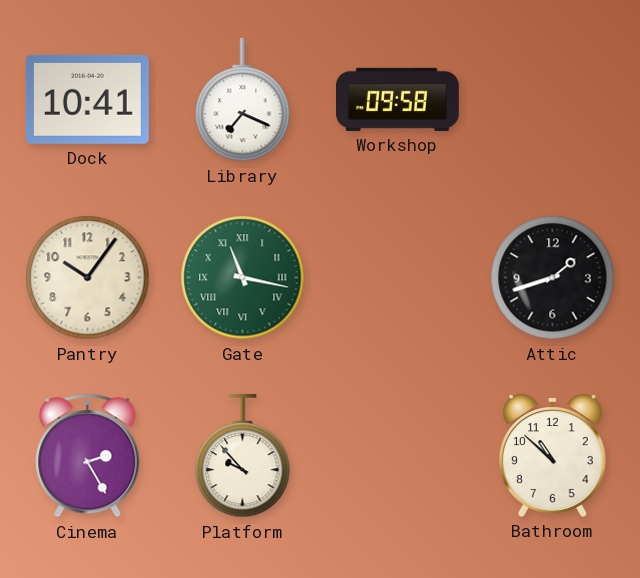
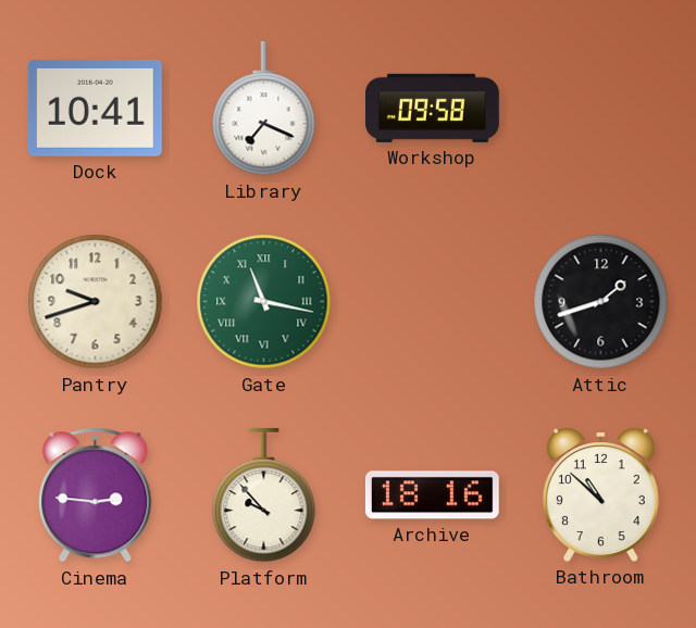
Pantry: 10:06 -> 9:42
Cinema: 2:25 -> 2:46
Archive: none -> 18:16
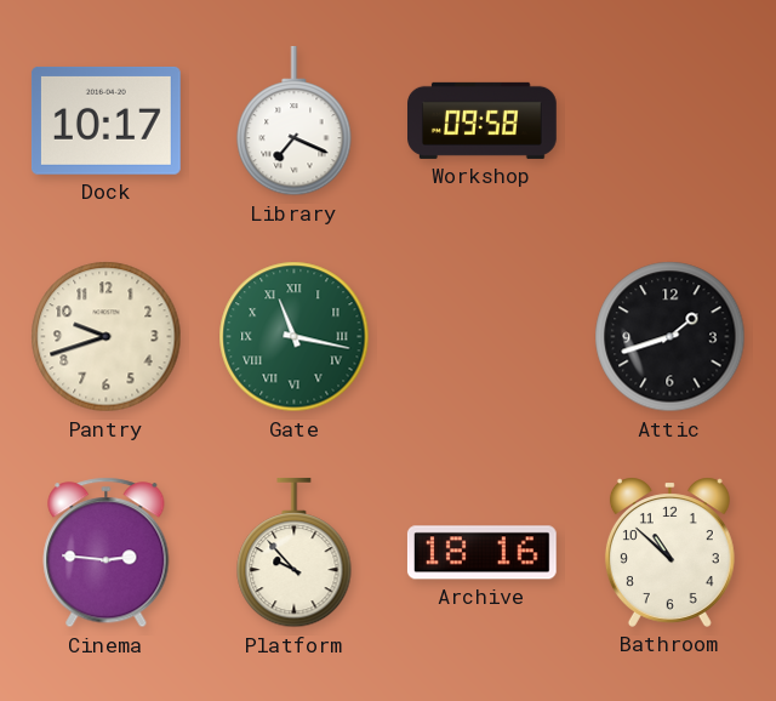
Dock: 10:41 -> 10:17
